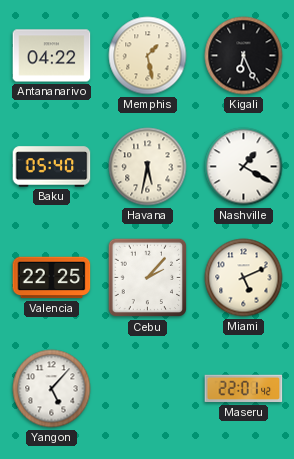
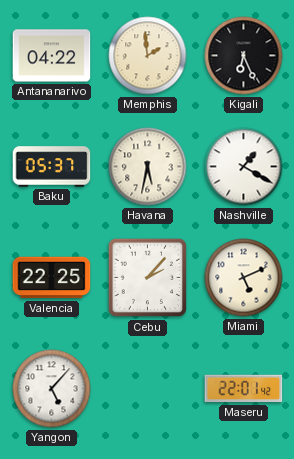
Memphis: 1:28 -> 1:59
Baku: 05:40 -> 05:37
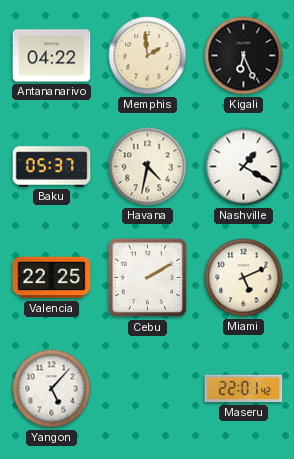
Havana: 5:32 -> 4:32
Cebu: 2:07 -> 2:10
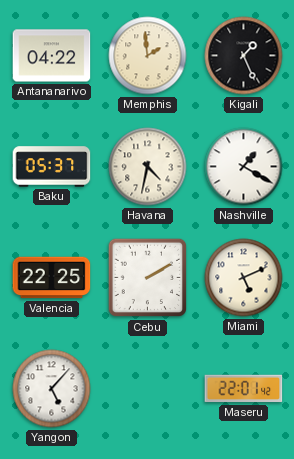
Kigali: 6:26 -> 1:26
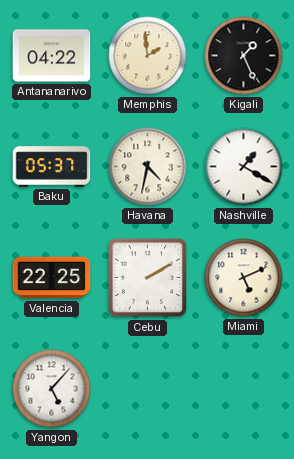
Maseru: 22:01 -> none
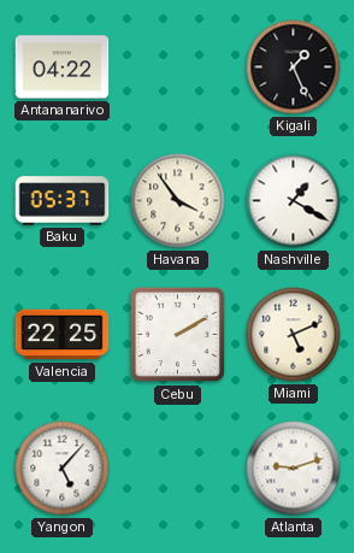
Memphis: 1:59 -> none
Havana: 4:32 -> 3:54
Atlanta: none -> 9:12
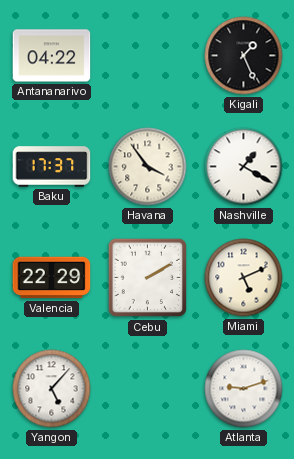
Baku: 05:37 -> 17:37
Valencia: 22:25 -> 22:29
